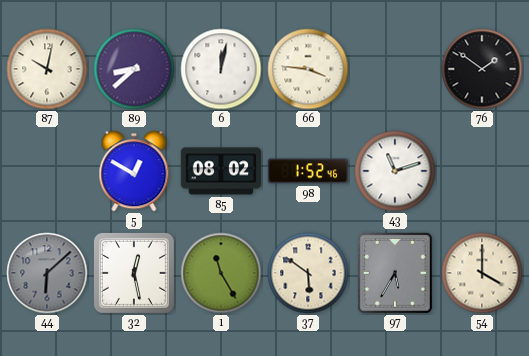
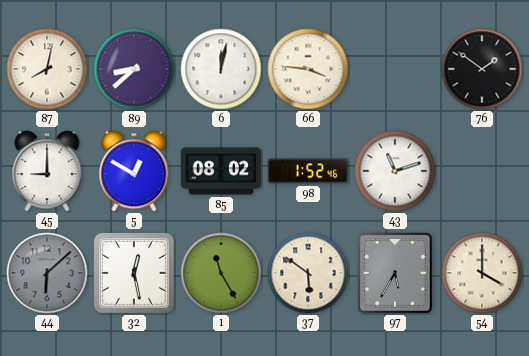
87: 10:02 -> 8:02
45: none -> 9:00
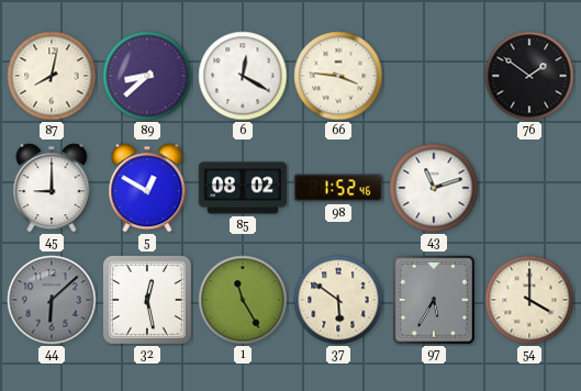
6: 12:02 -> 12:20
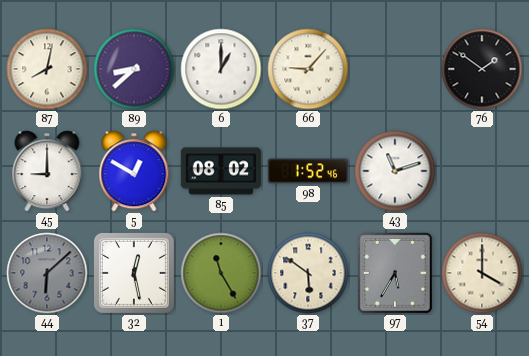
6: 12:20 -> 1:00
66: 3:46 -> 9:07
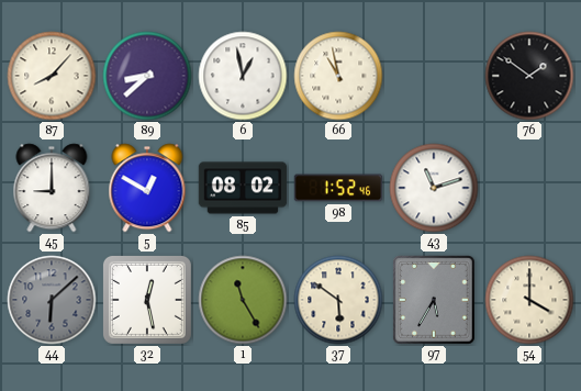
87: 8:02 -> 8:07
6: 1:00 -> 12:58
66: 9:07 -> 10:58
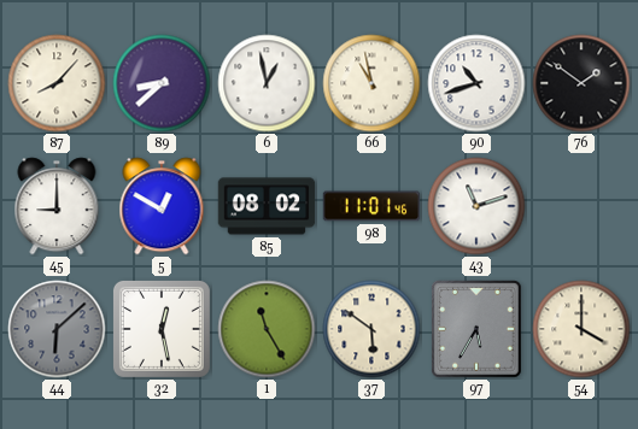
90: none -> 10:42
98: 1:52 -> 11:01
